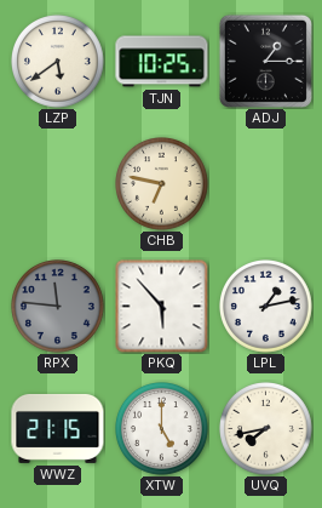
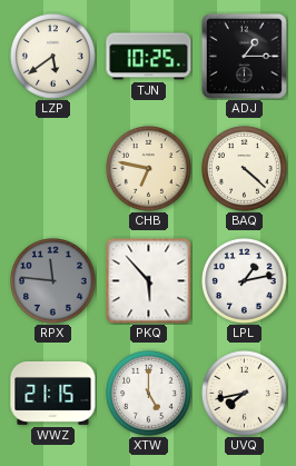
BAQ: none -> 4:22
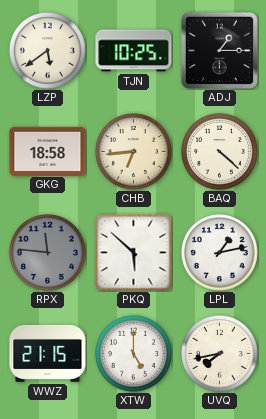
GKG: none -> 18:58
CHB: 6:47 -> 6:44
PKQ: 5:53 -> 5:52
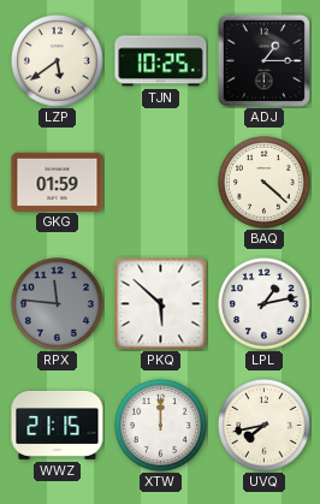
GKG: 18:58 -> 01:59
CHB: 6:44 -> none
XTW: 5:00 -> 12:00
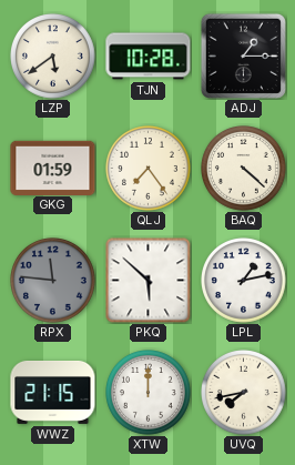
TJN: 10:25 -> 10:28
QLJ: none -> 7:24
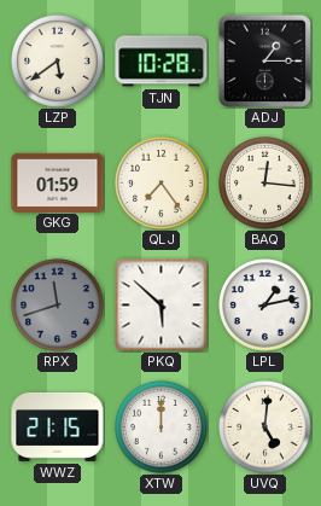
BAQ: 4:22 -> 12:16
RPX: 11:46 -> 11:42
UVQ: 7:43 -> 5:01
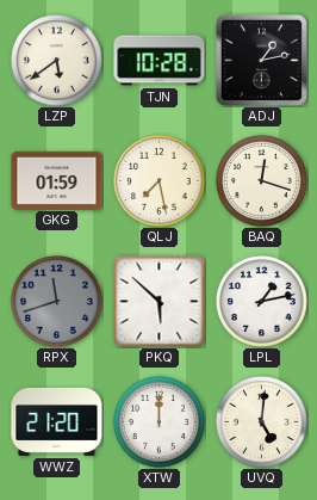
ADJ: 1:15 -> 1:13
QLJ: 7:24 -> 7:28
BAQ: 12:16 -> 12:18
WWZ: 21:15 -> 21:20
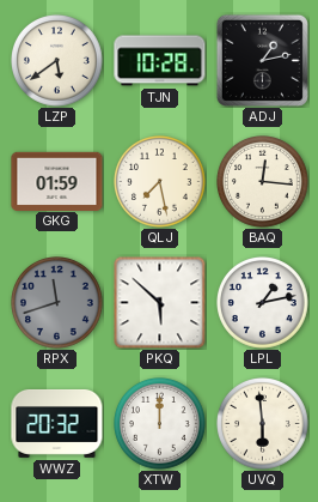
BAQ: 12:18 -> 12:16
WWZ: 21:20 -> 20:32
UVQ: 5:01 -> 5:59
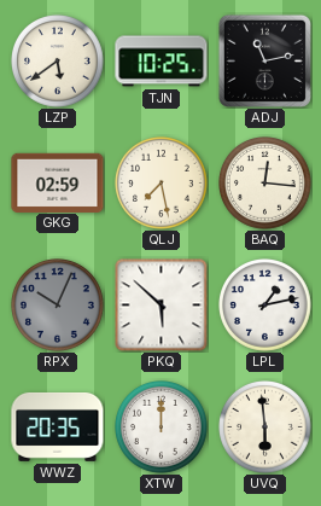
TJN: 10:28 -> 10:25
ADJ: 1:13 -> 11:13
GKG: 01:59 -> 02:59
RPX: 11:42 -> 10:04
WWZ: 20:32 -> 20:35
